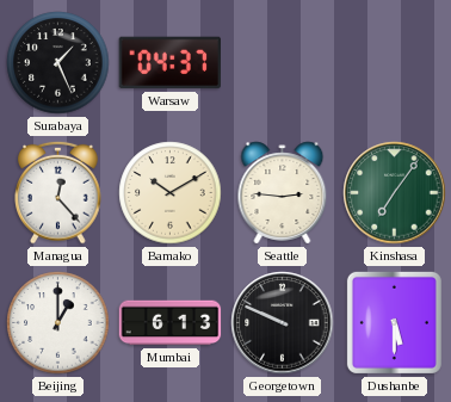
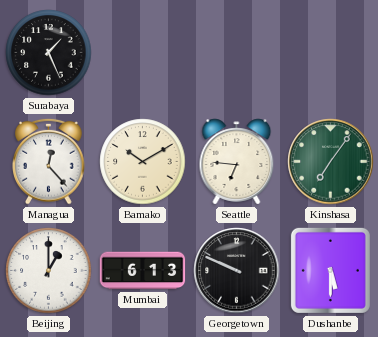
Warsaw: 04:37 -> none
Seattle: 2:46 -> 6:46
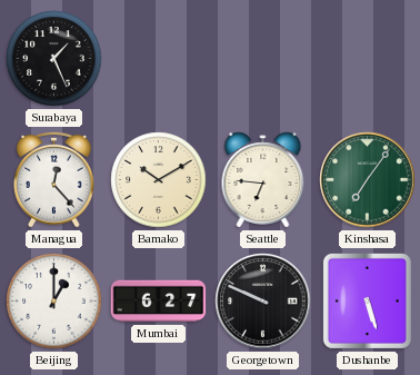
Mumbai: 6:13 -> 6:27
Dushanbe: 5:30 -> 5:27
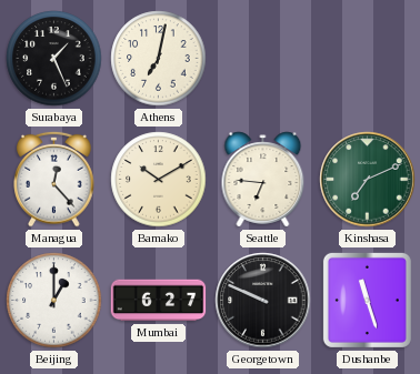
Athens: none -> 7:02
Kinshasa: 7:06 -> 7:11
Dushanbe: 5:27 -> 11:27
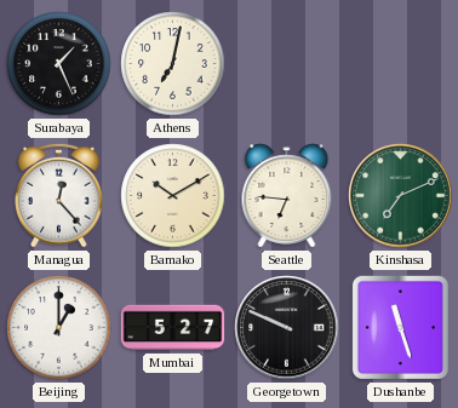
Mumbai: 6:27 -> 5:27
